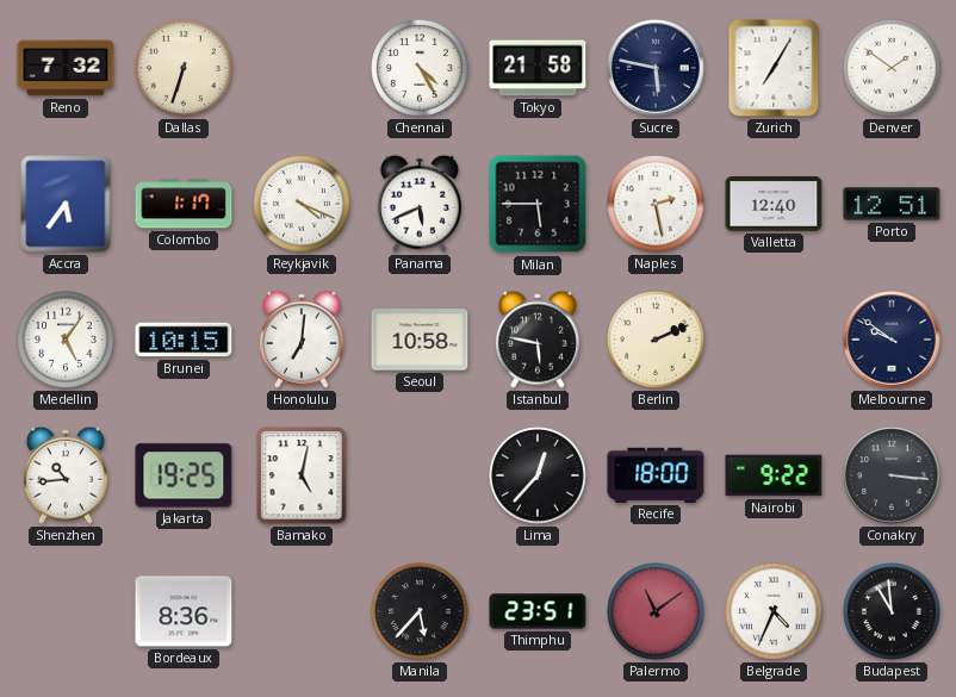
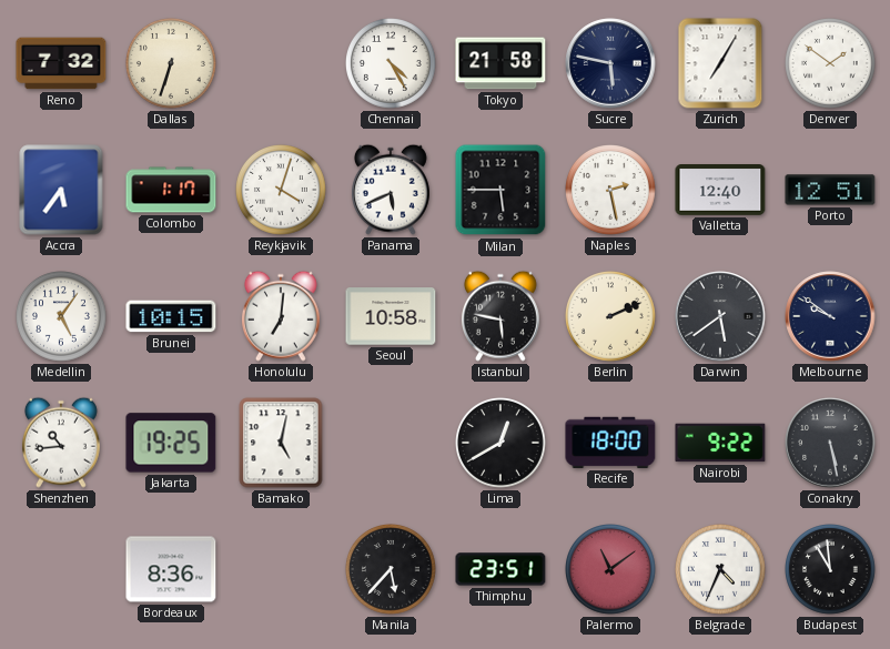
Reykjavik: 4:19 -> 4:03
Darwin: none -> 5:39
Lima: 12:37 -> 12:40
Conakry: 3:16 -> 5:28
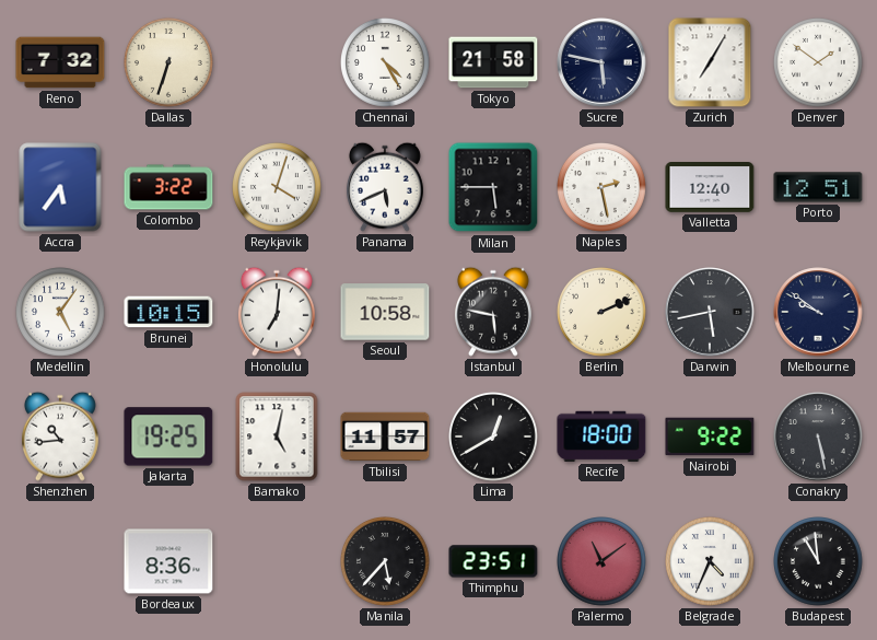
Colombo: 1:17 -> 3:22
Darwin: 5:39 -> 5:43
Tbilisi: none -> 11:57
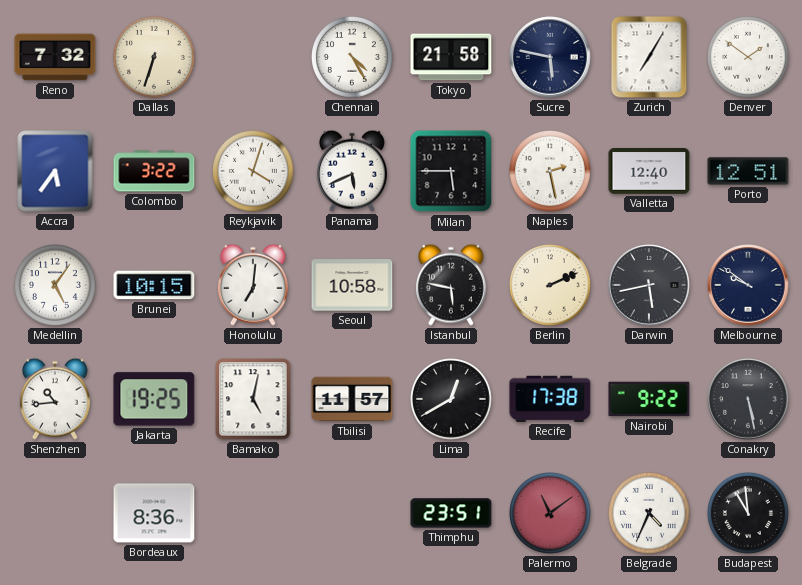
Recife: 18:00 -> 17:38
Manila: 5:37 -> none
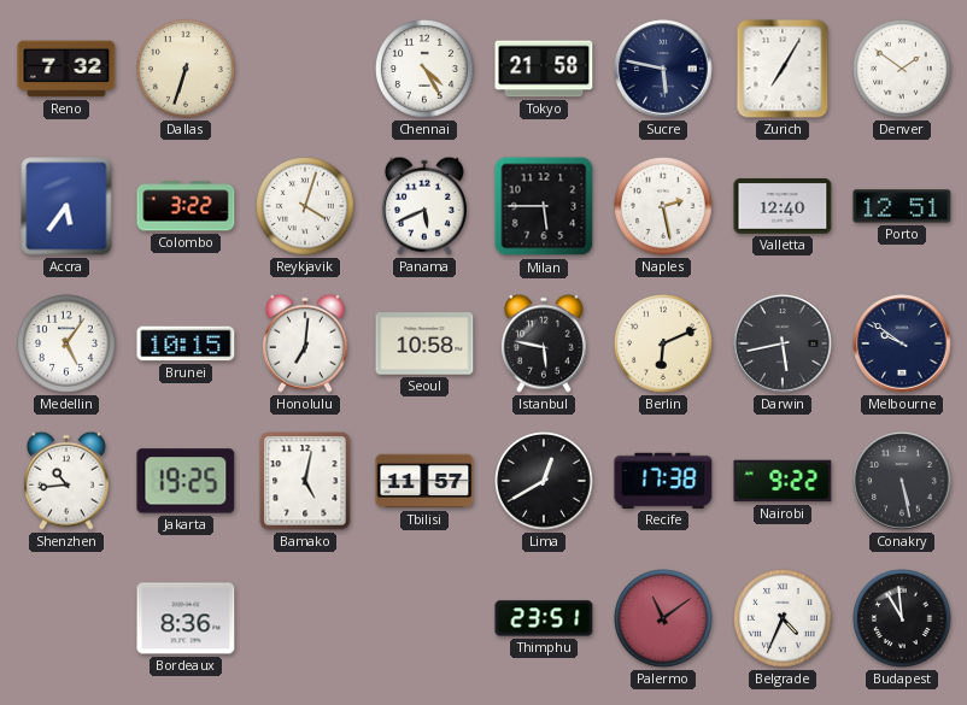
Berlin: 2:11 -> 6:11
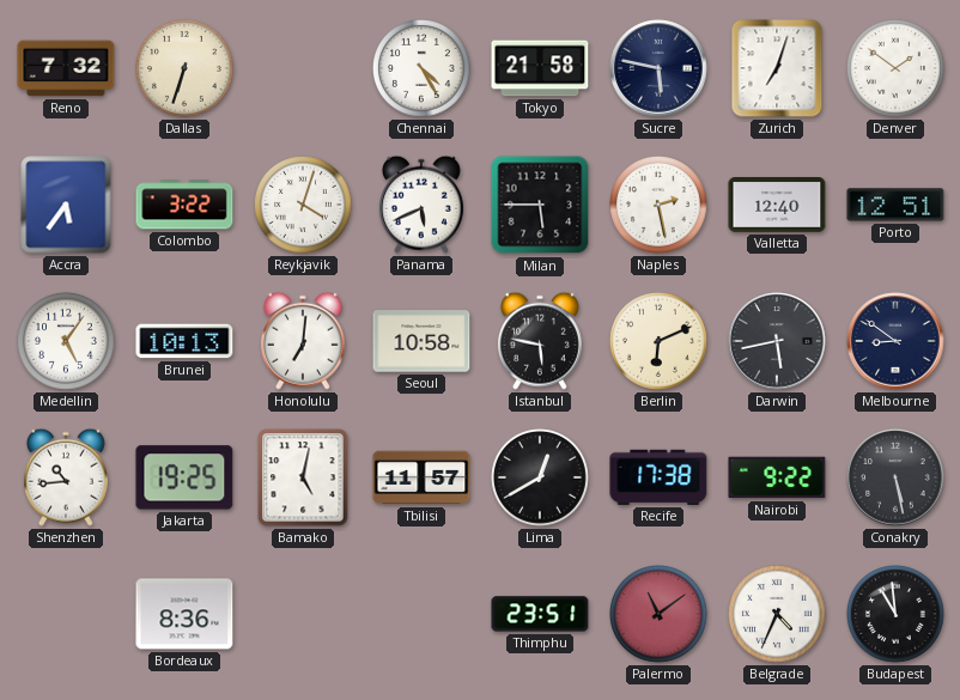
Zurich: 7:05 -> 7:03
Brunei: 10:15 -> 10:13
Melbourne: 9:51 -> 8:51
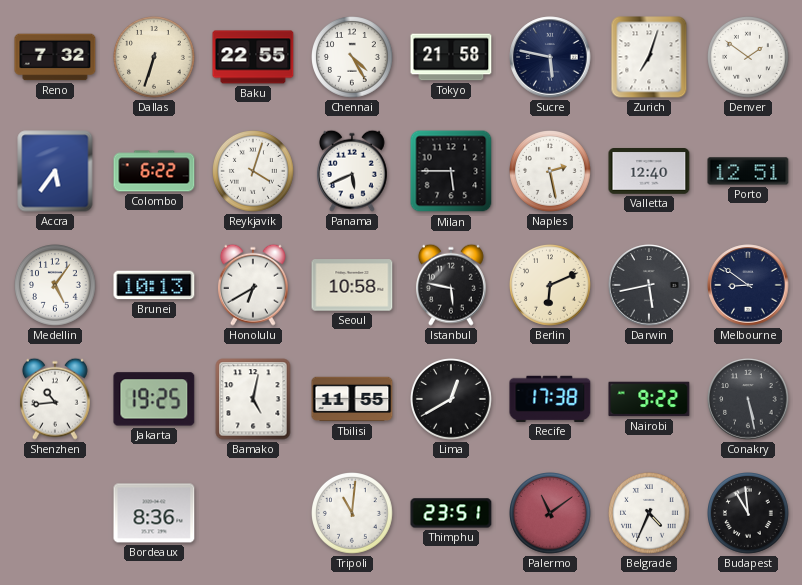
Baku: none -> 22:55
Colombo: 3:22 -> 6:22
Honolulu: 7:01 -> 6:40
Tbilisi: 11:57 -> 11:55
Tripoli: none -> 11:01
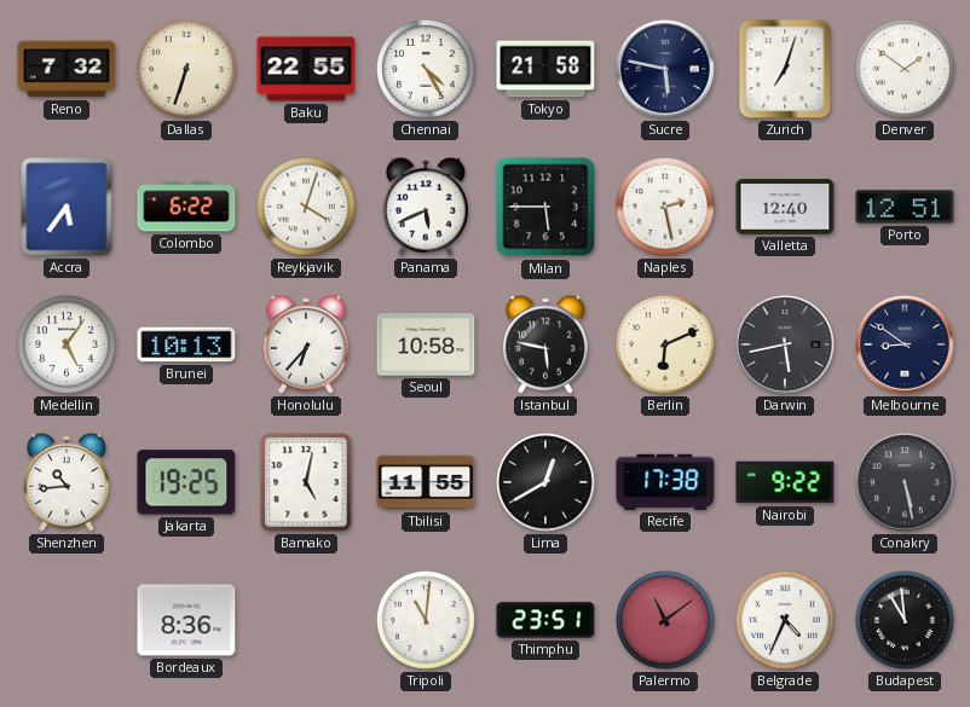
Honolulu: 6:40 -> 6:37
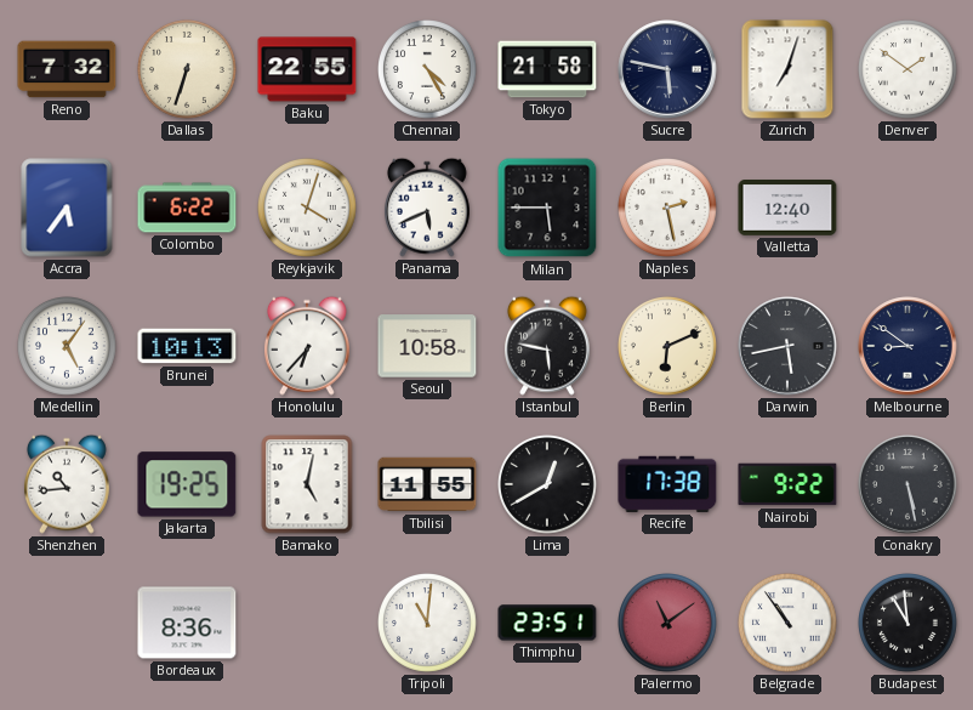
Porto: 12:51 -> none
Belgrade: 4:34 -> 10:54
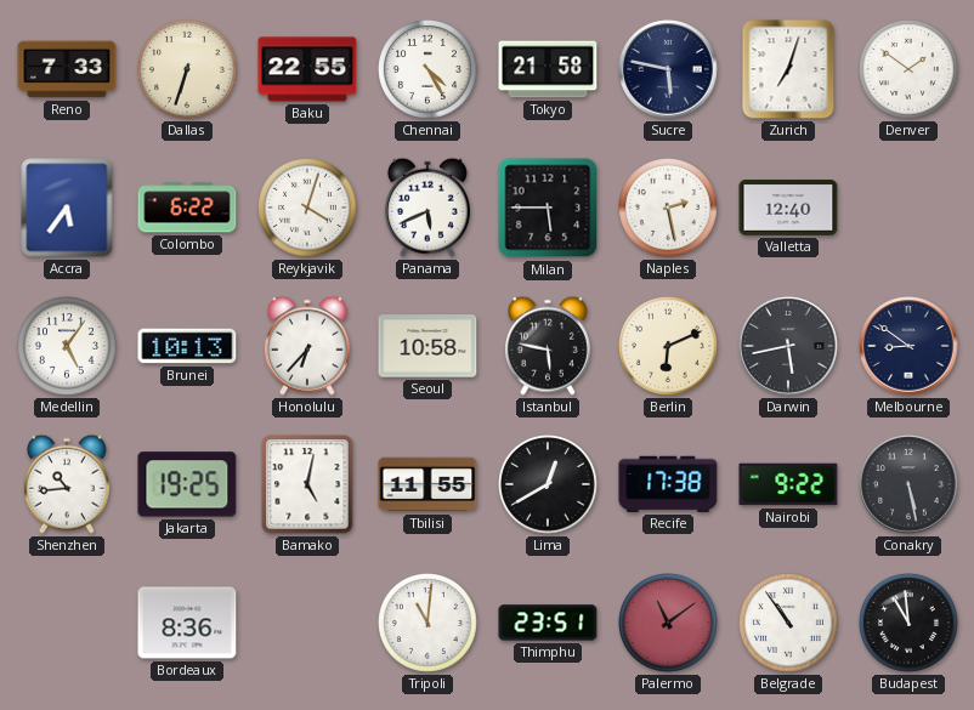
Reno: 7:32 -> 7:33
